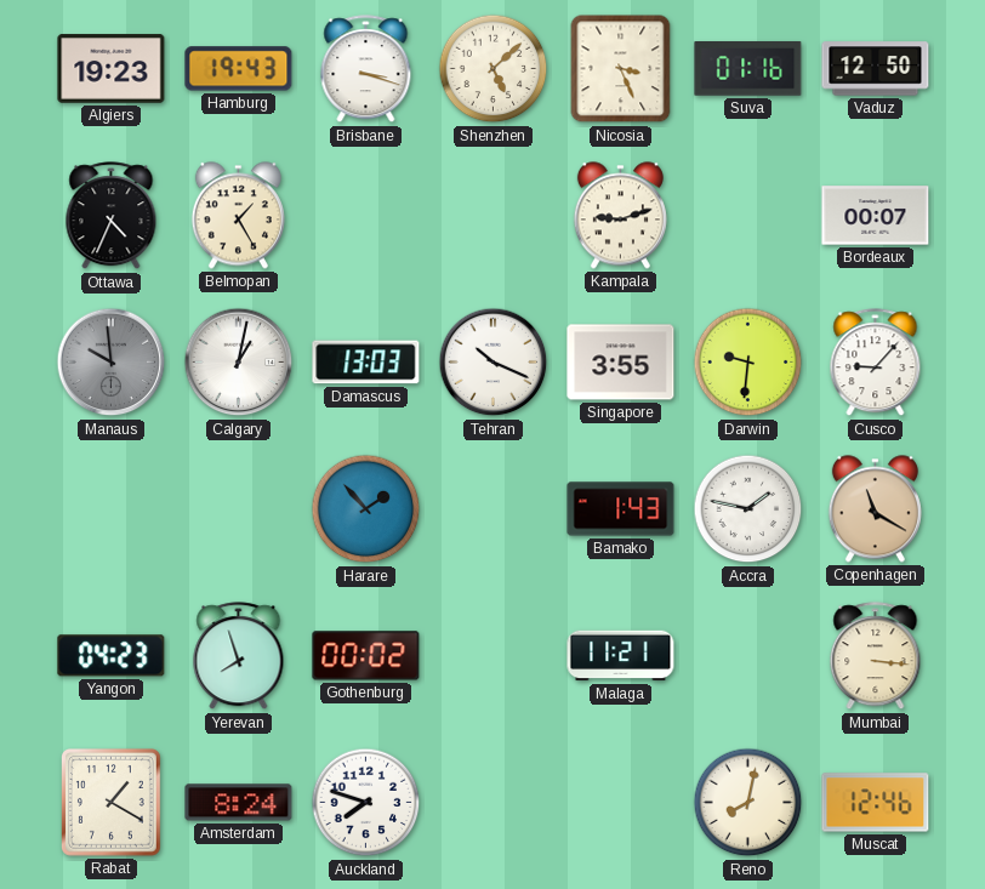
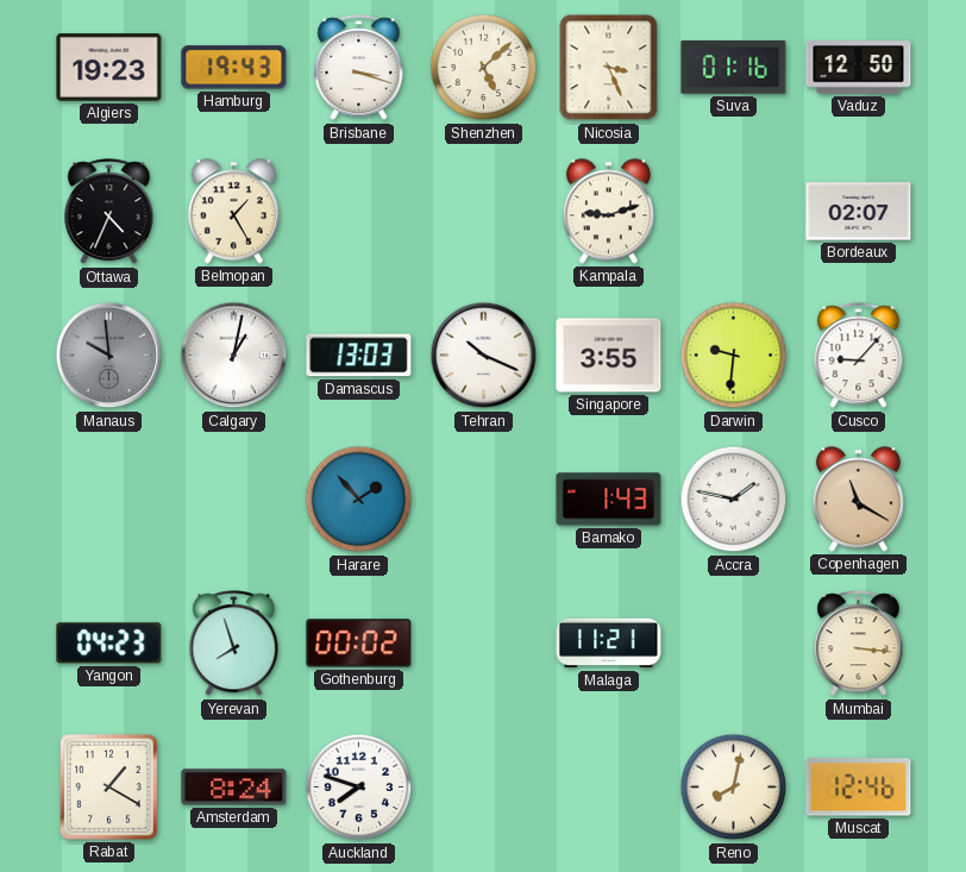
Bordeaux: 00:07 -> 02:07
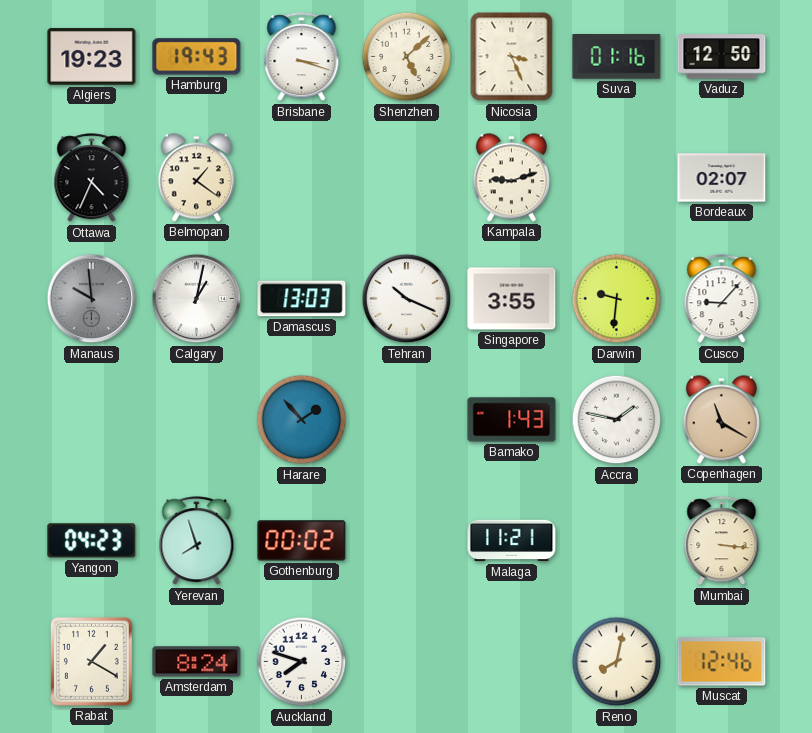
Belmopan: 1:25 -> 1:21
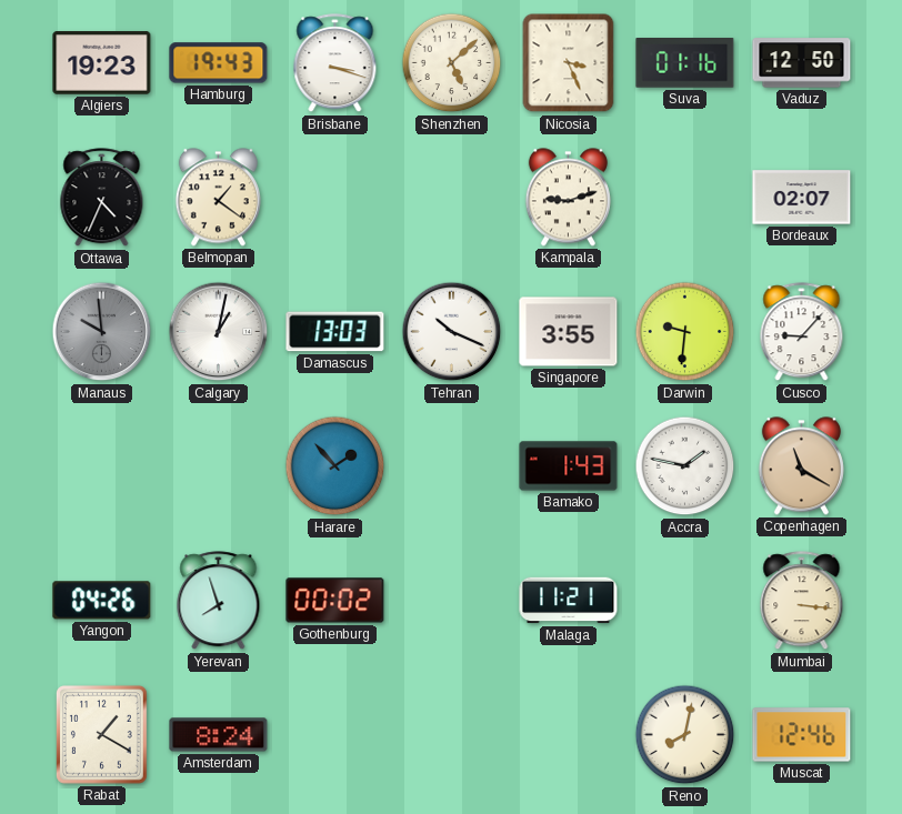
Yangon: 04:23 -> 04:26
Auckland: 7:48 -> none
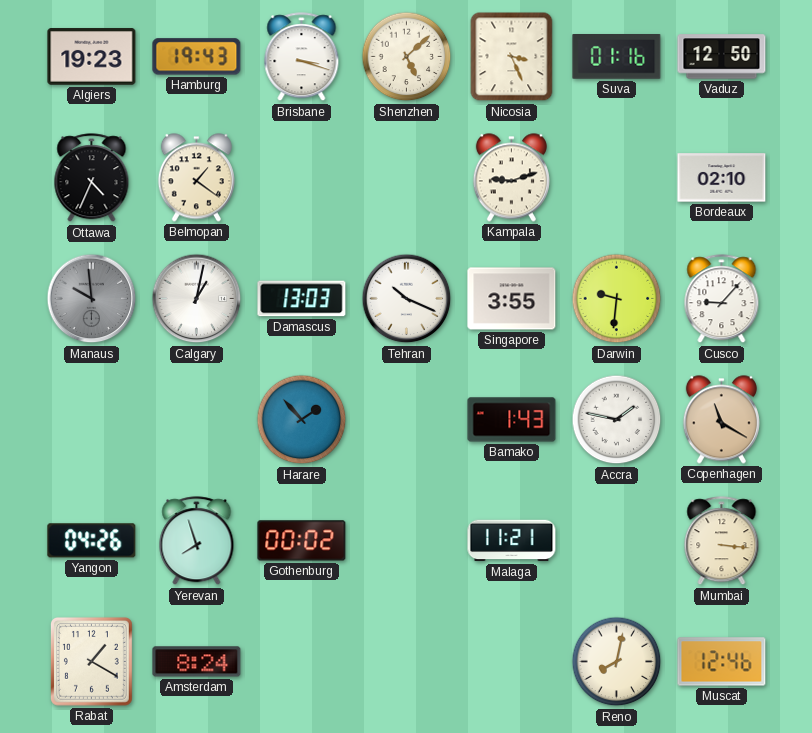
Bordeaux: 02:07 -> 02:10
